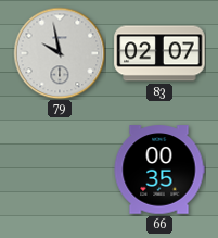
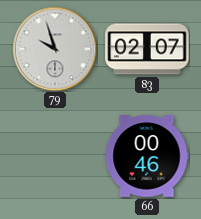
79: 9:58 -> 9:57
66: 00:35 -> 00:46
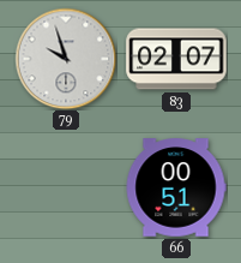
66: 00:46 -> 00:51
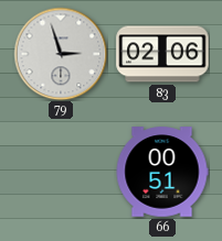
79: 9:57 -> 2:57
83: 02:07 -> 02:06
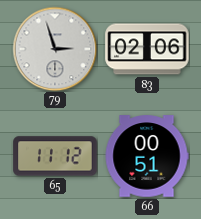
65: none -> 11:12
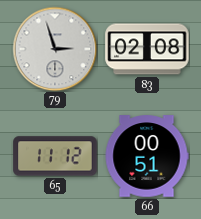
83: 02:06 -> 02:08
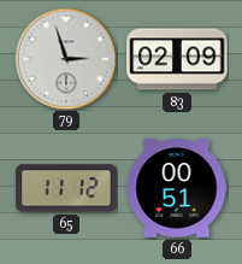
83: 02:08 -> 02:09
